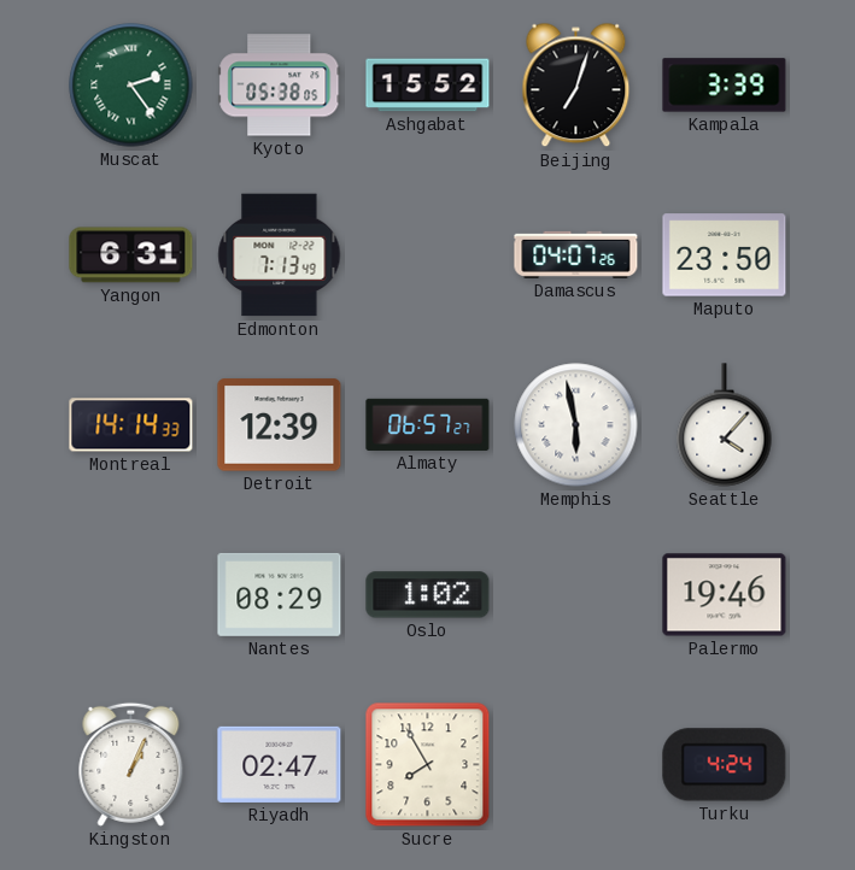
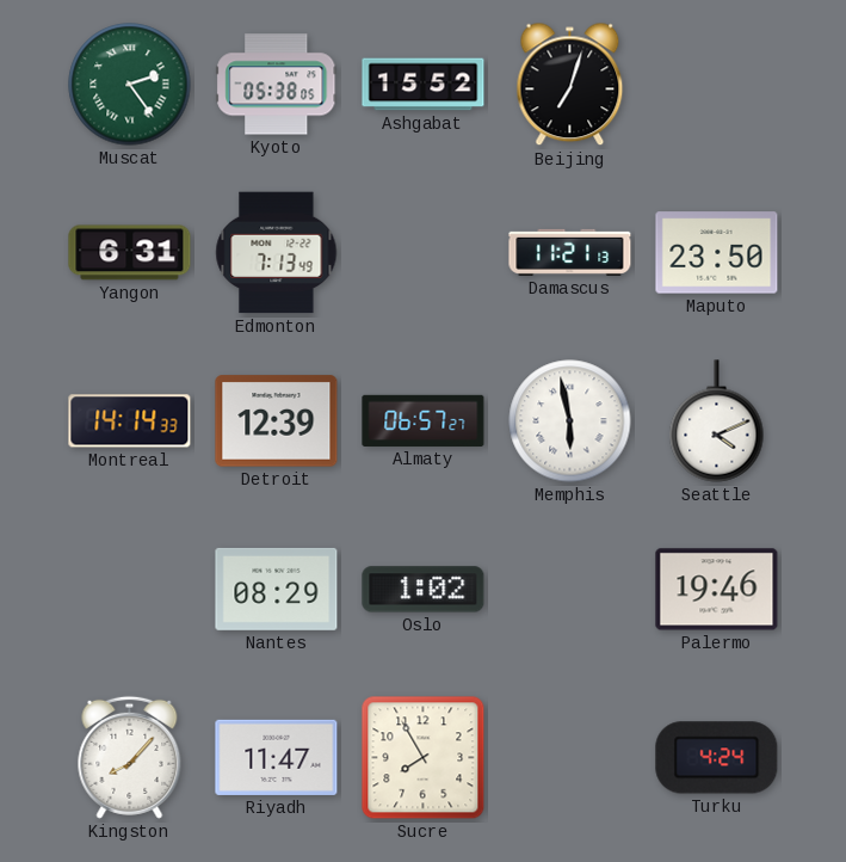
Kampala: 3:39 -> none
Damascus: 04:07 -> 11:21
Seattle: 4:07 -> 4:11
Kingston: 1:04 -> 8:07
Riyadh: 02:47 -> 11:47
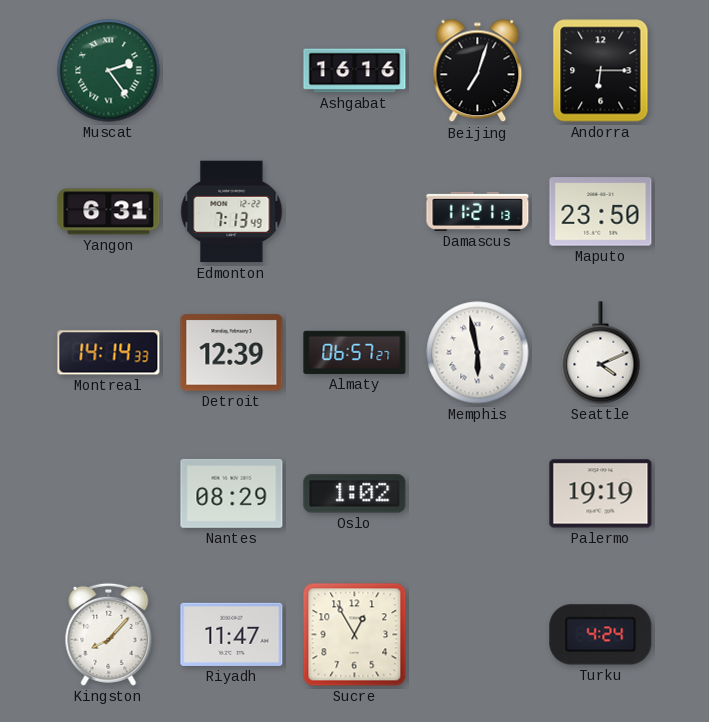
Kyoto: 05:38 -> none
Ashgabat: 15:52 -> 16:16
Andorra: none -> 6:15
Palermo: 19:46 -> 19:19
Sucre: 7:55 -> 12:55
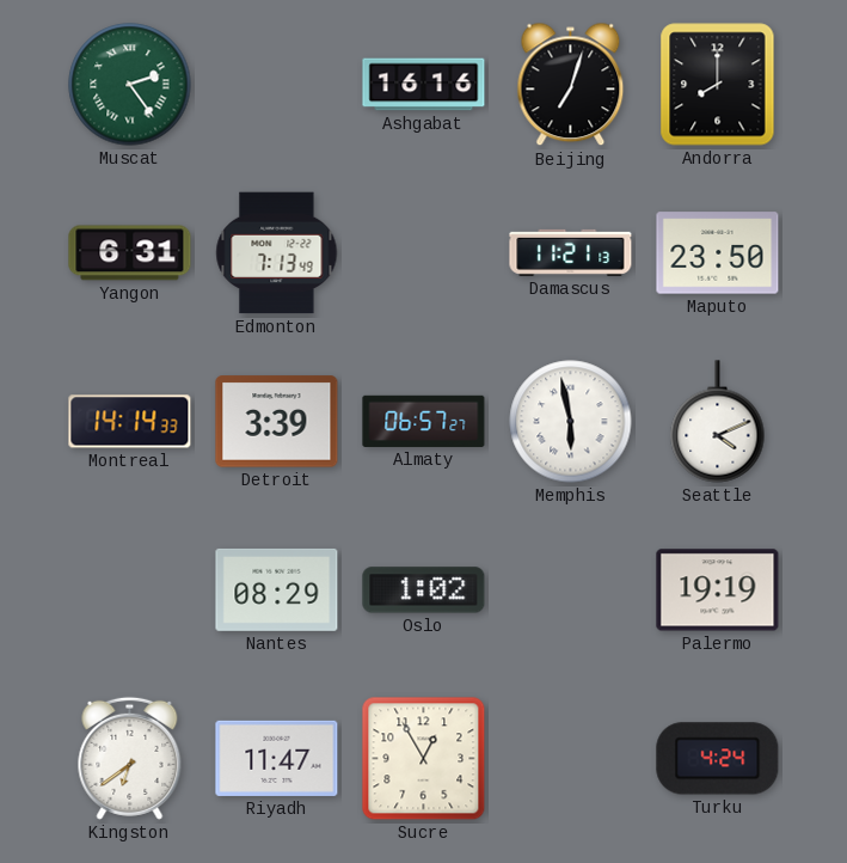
Andorra: 6:15 -> 8:00
Detroit: 12:39 -> 3:39
Kingston: 8:07 -> 6:39
